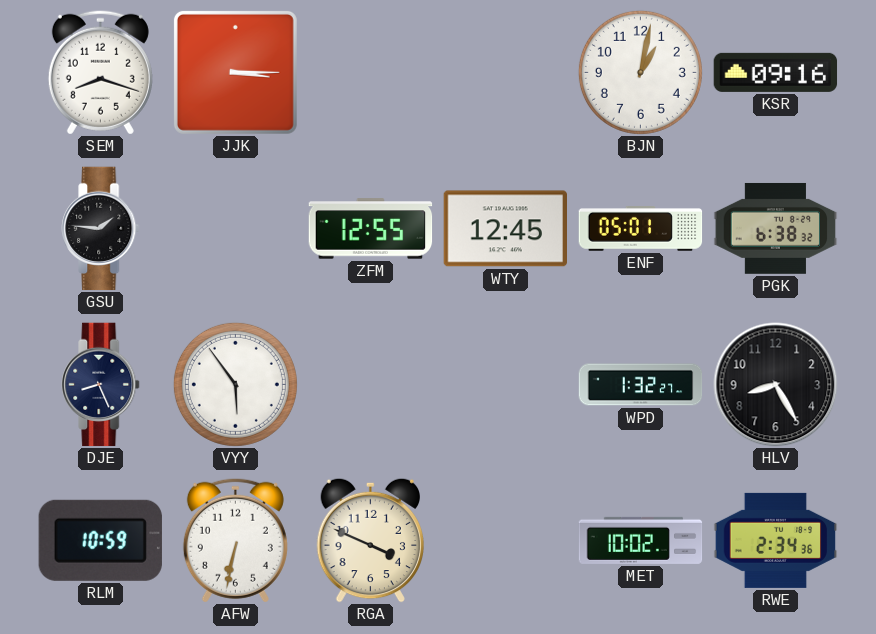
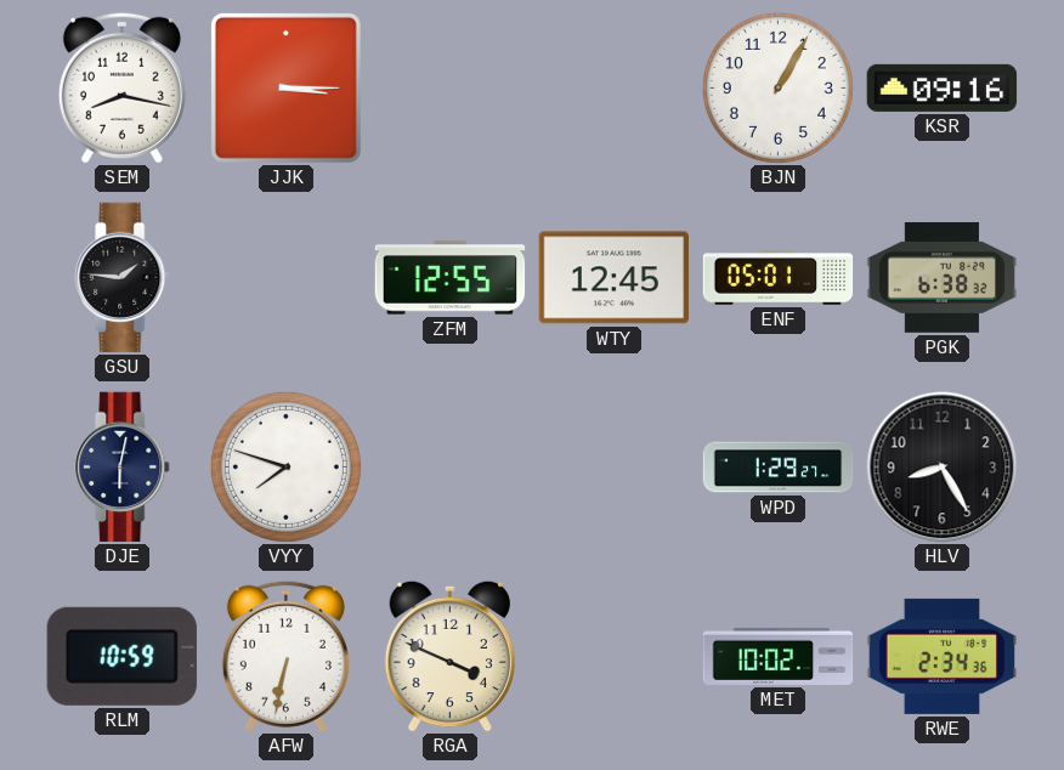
SEM: 8:18 -> 8:17
BJN: 1:02 -> 1:05
DJE: 8:26 -> 6:02
VYY: 5:54 -> 7:48
WPD: 1:32 -> 1:29
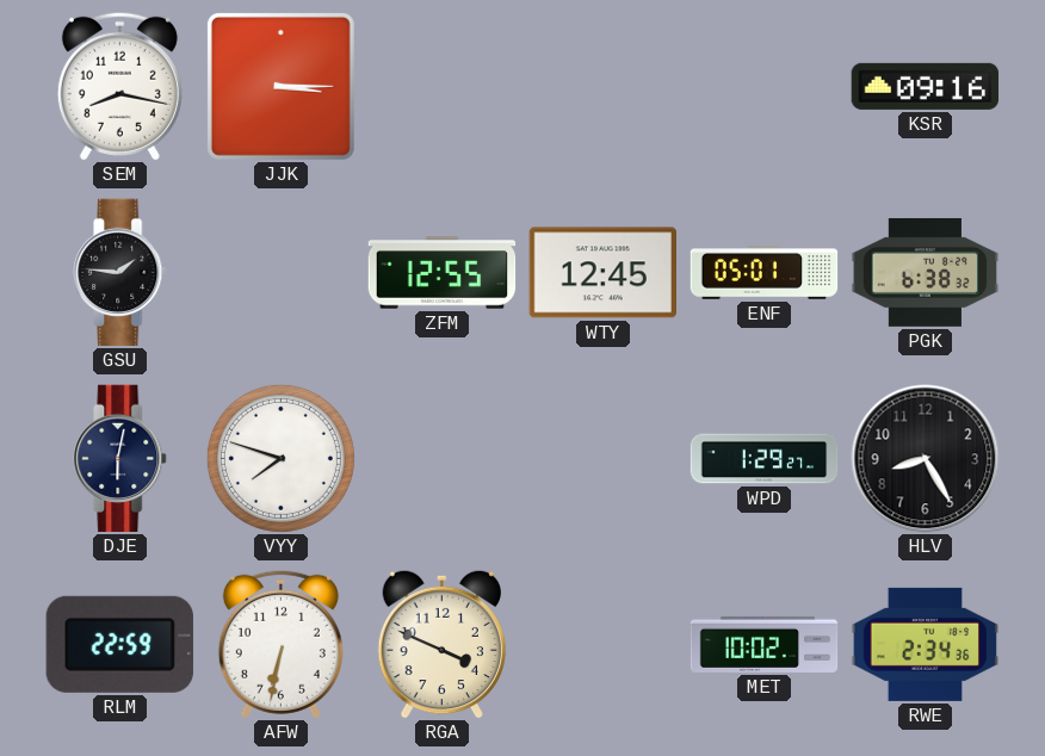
BJN: 1:05 -> none
RLM: 10:59 -> 22:59
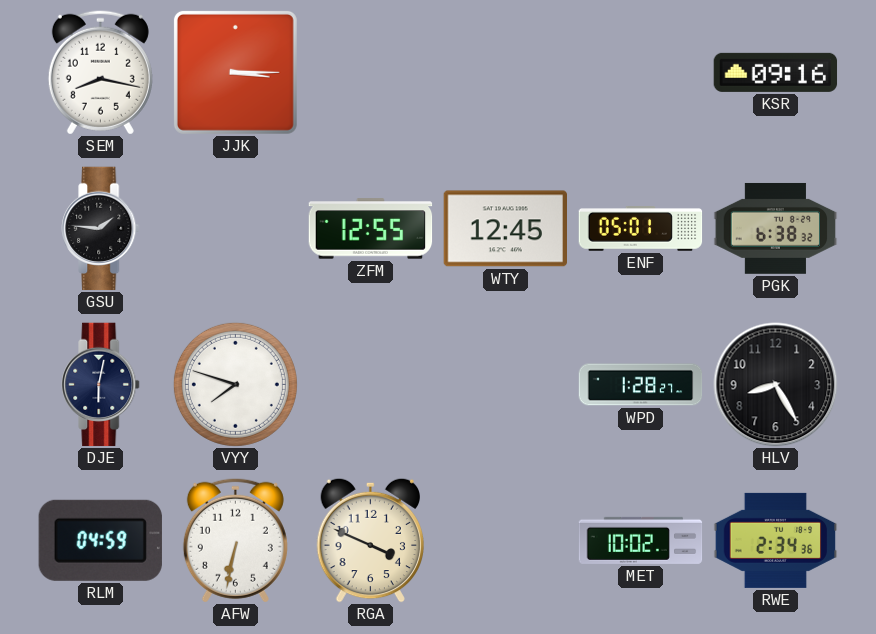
WPD: 1:29 -> 1:28
RLM: 22:59 -> 04:59
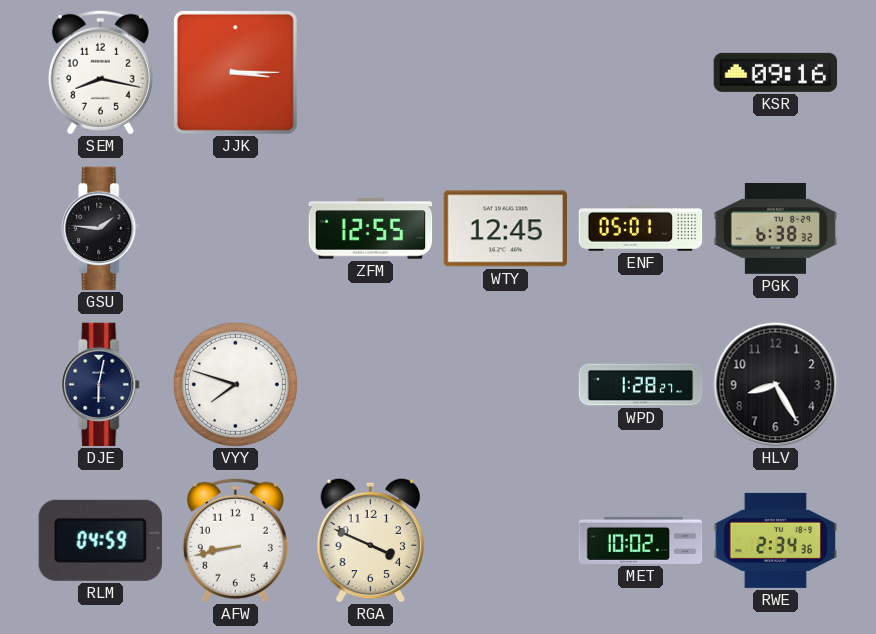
AFW: 6:32 -> 8:43
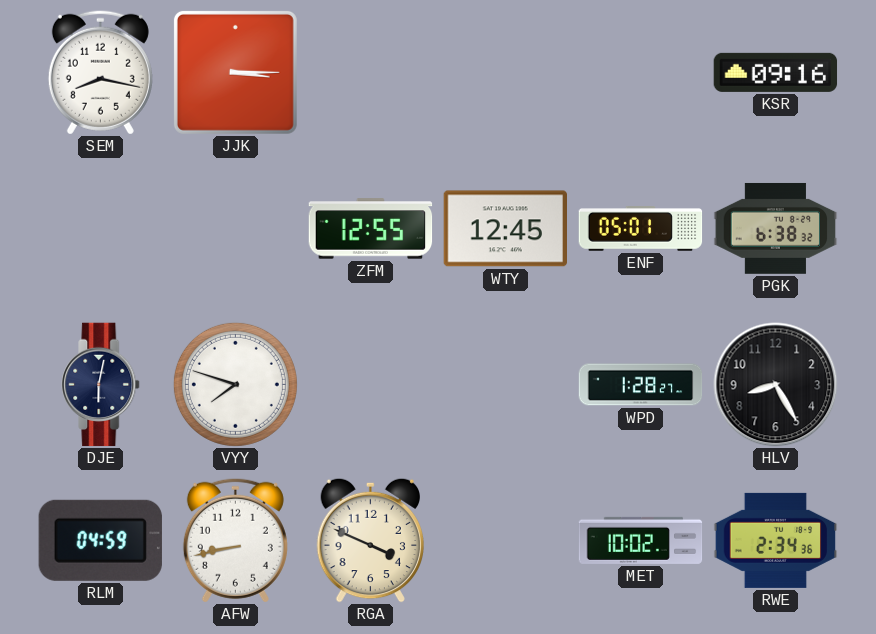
GSU: 1:46 -> none
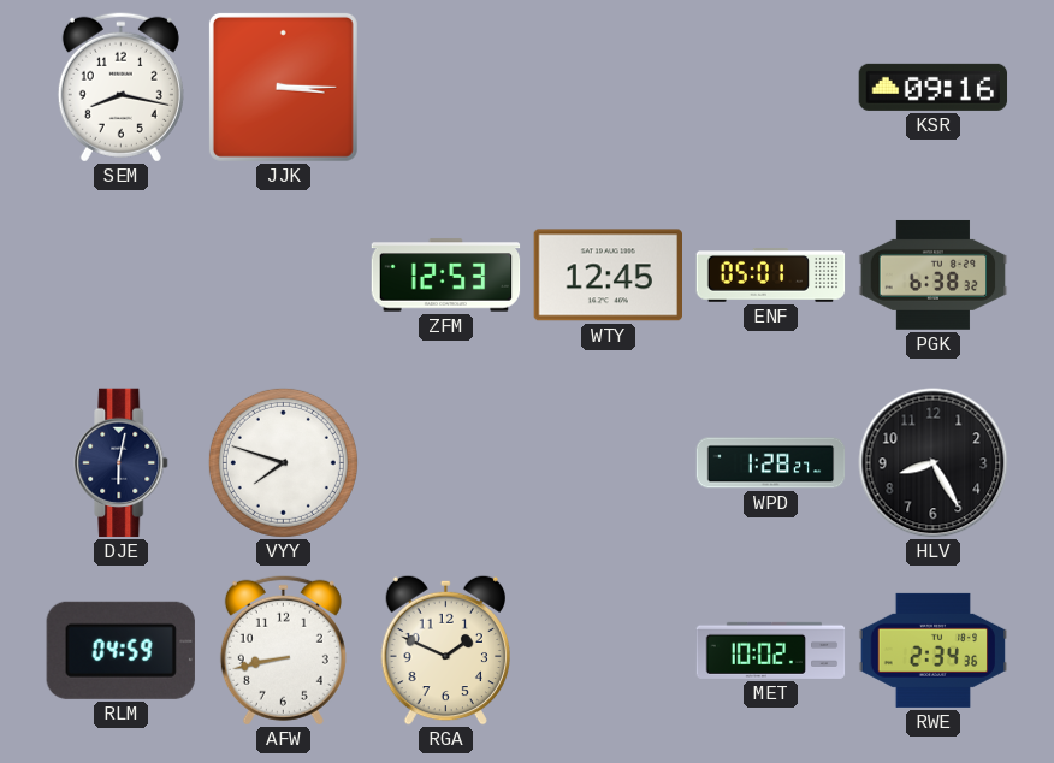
ZFM: 12:55 -> 12:53
RGA: 3:49 -> 1:49
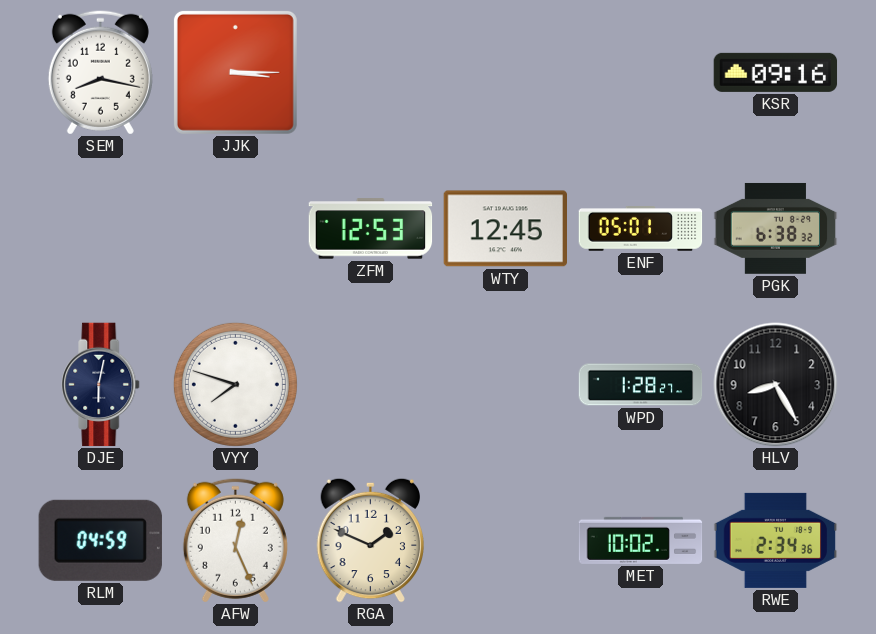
AFW: 8:43 -> 12:26
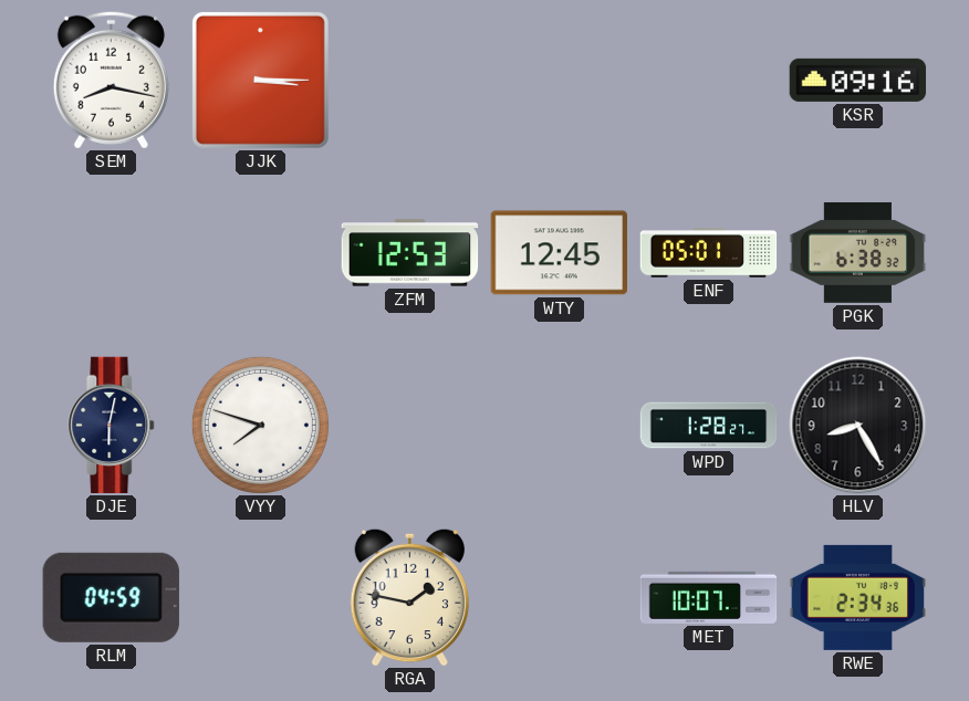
AFW: 12:26 -> none
RGA: 1:49 -> 1:47
MET: 10:02 -> 10:07
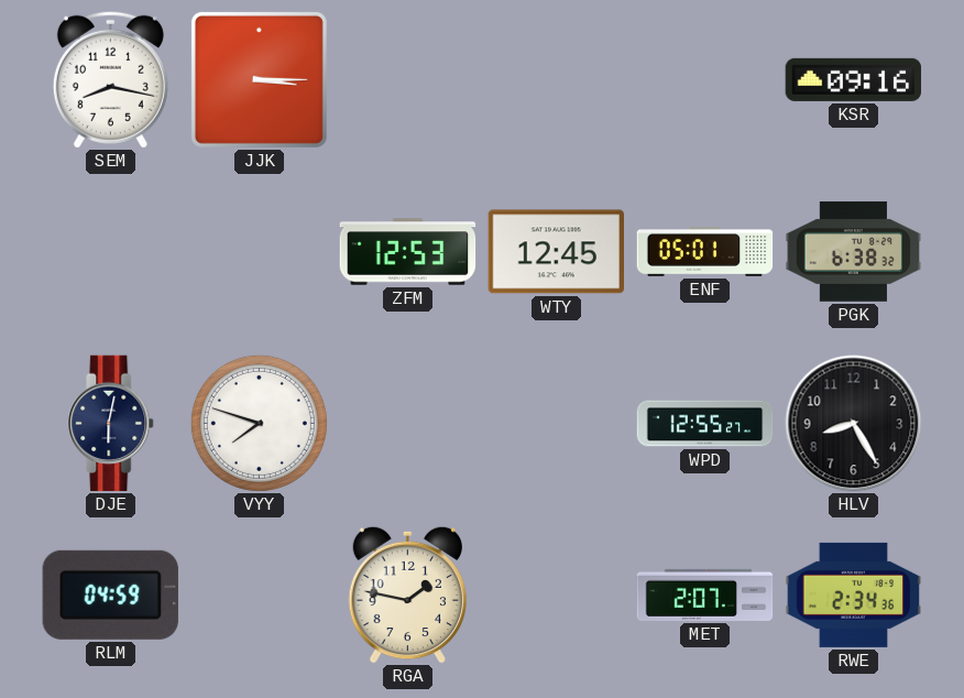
WPD: 1:28 -> 12:55
MET: 10:07 -> 2:07
